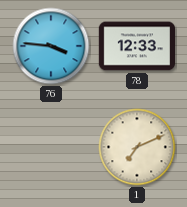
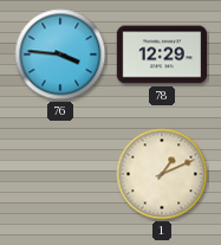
78: 12:33 -> 12:29
1: 7:11 -> 1:11
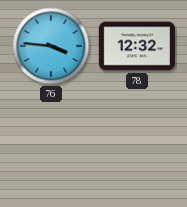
78: 12:29 -> 12:32
1: 1:11 -> none
